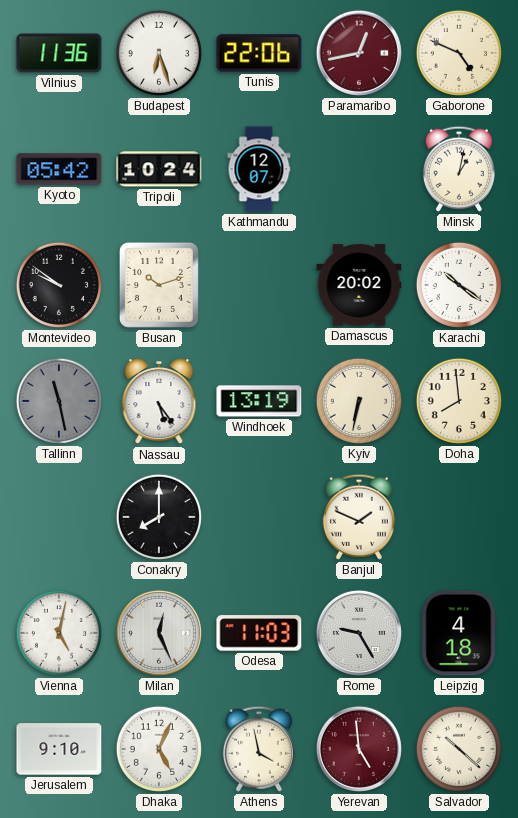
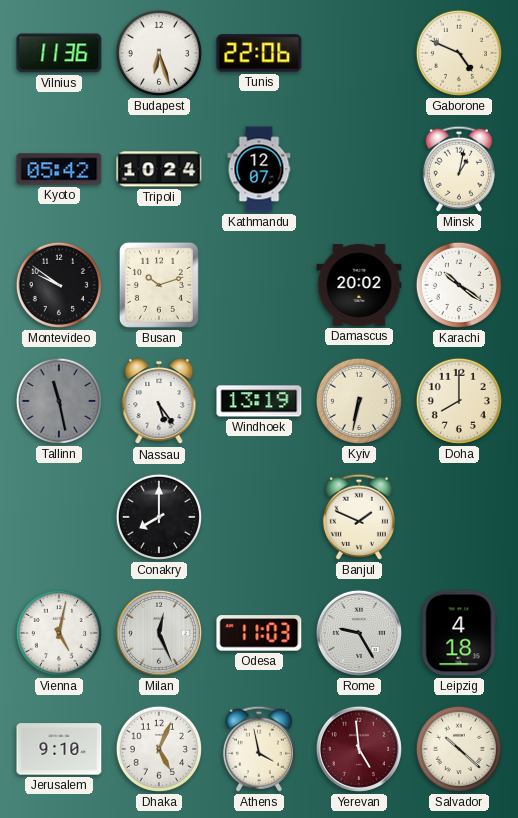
Paramaribo: 12:43 -> none
Doha: 7:59 -> 8:00
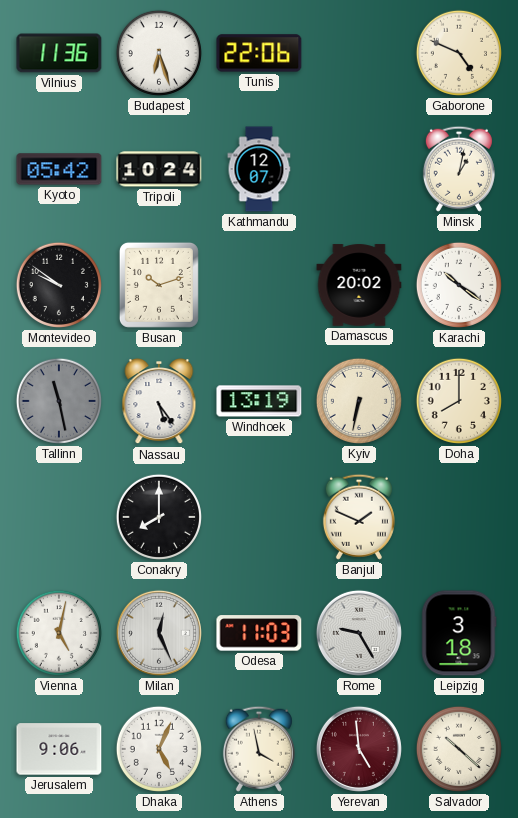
Leipzig: 4:18 -> 3:18
Jerusalem: 9:10 -> 9:06
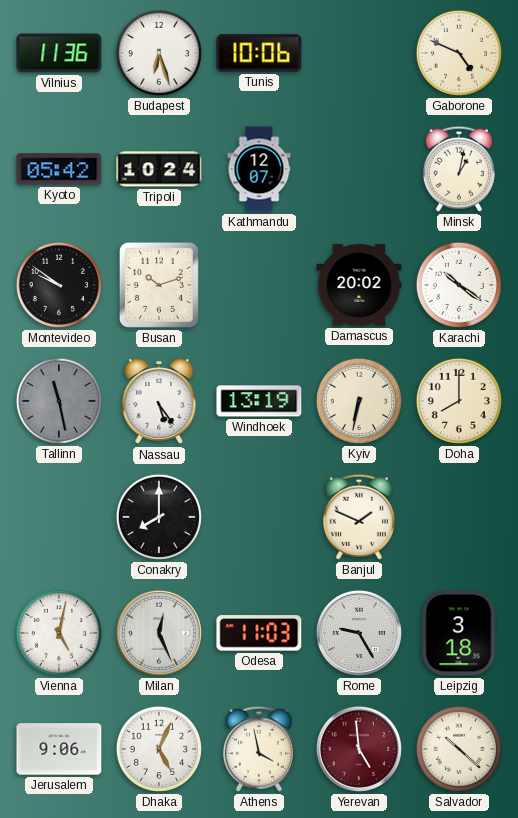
Tunis: 22:06 -> 10:06
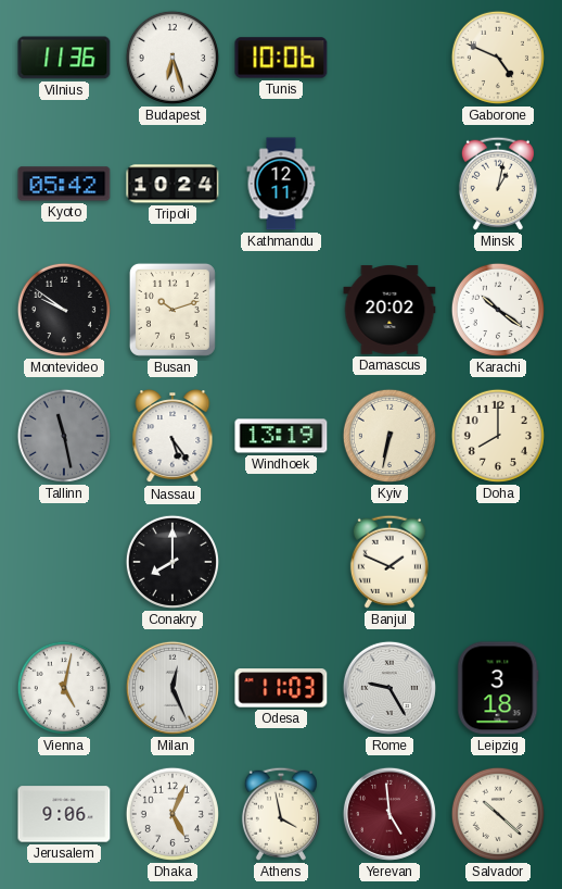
Kathmandu: 12:07 -> 12:11
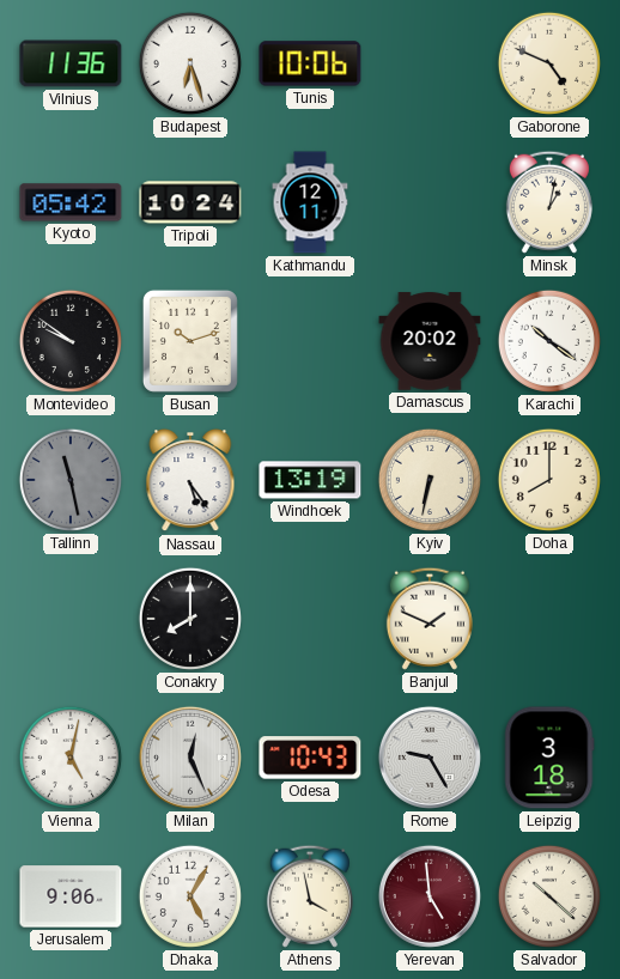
Odesa: 11:03 -> 10:43
Dhaka: 5:04 -> 5:05
